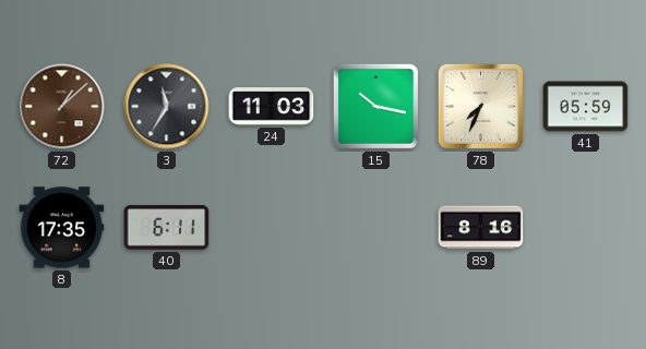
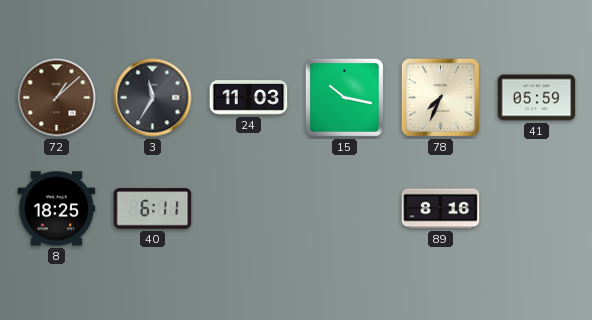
8: 17:35 -> 18:25
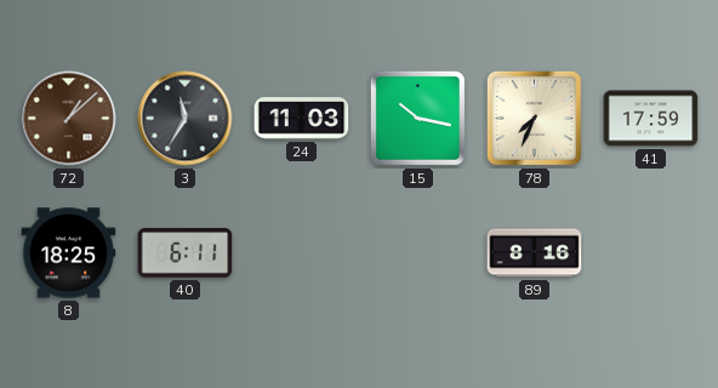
41: 05:59 -> 17:59
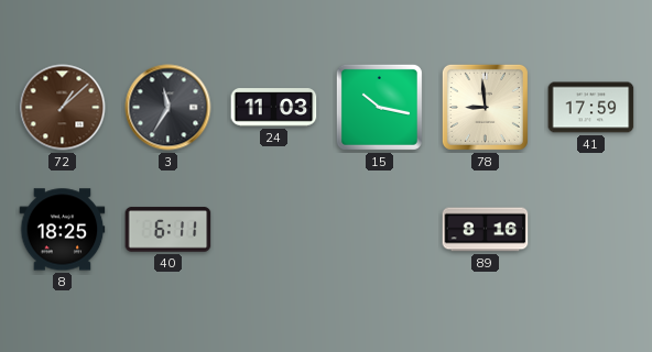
78: 7:34 -> 8:59
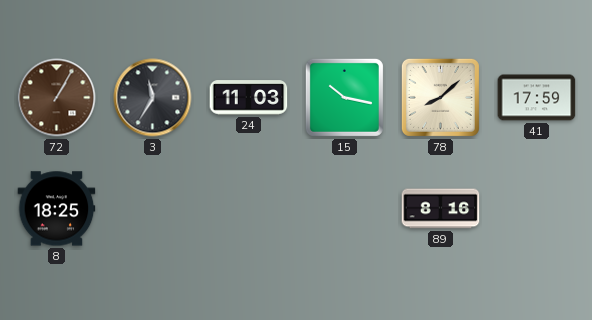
72: 1:08 -> 1:05
78: 8:59 -> 8:08
40: 6:11 -> none
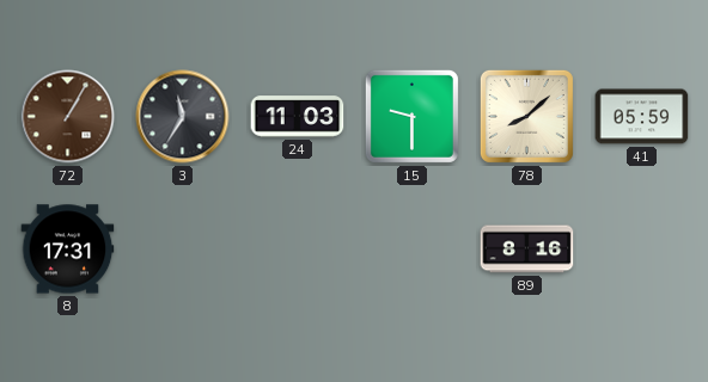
15: 10:17 -> 9:30
41: 17:59 -> 05:59
8: 18:25 -> 17:31
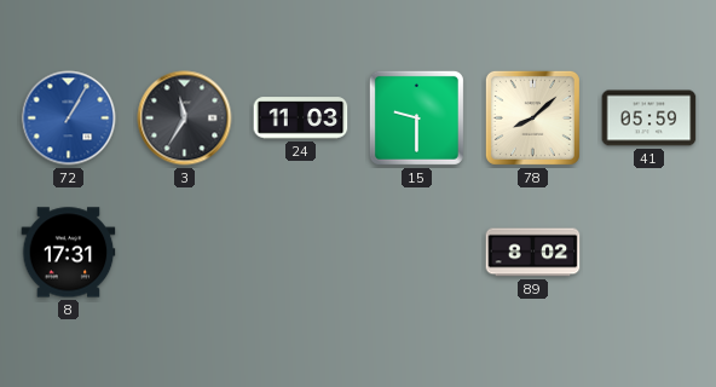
72 dial: brown -> blue
89: 8:16 -> 8:02
